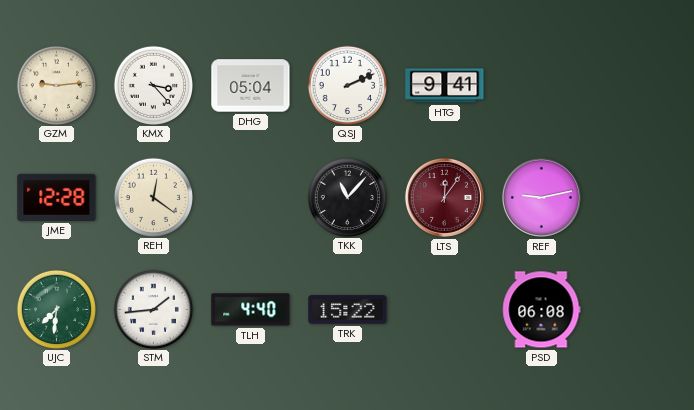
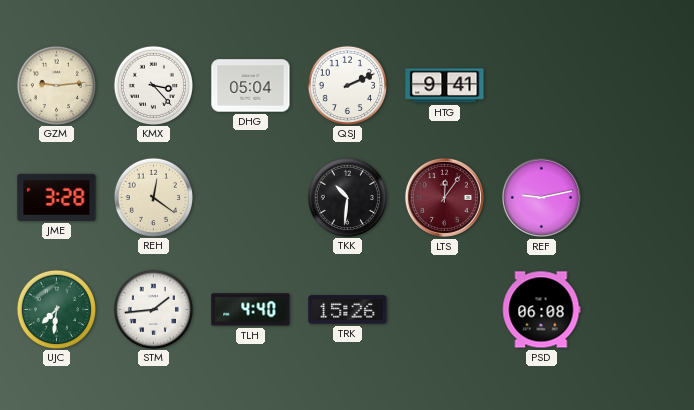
JME: 12:28 -> 3:28
TKK: 11:07 -> 10:31
TRK: 15:22 -> 15:26
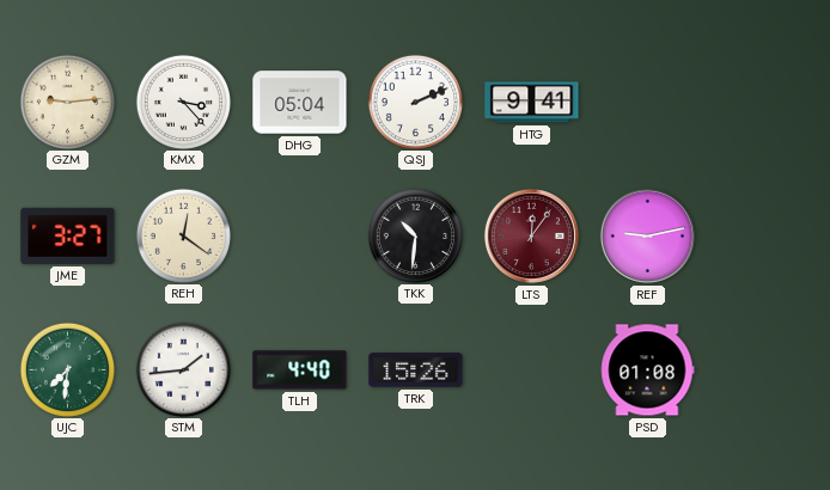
JME: 3:28 -> 3:27
PSD: 06:08 -> 01:08
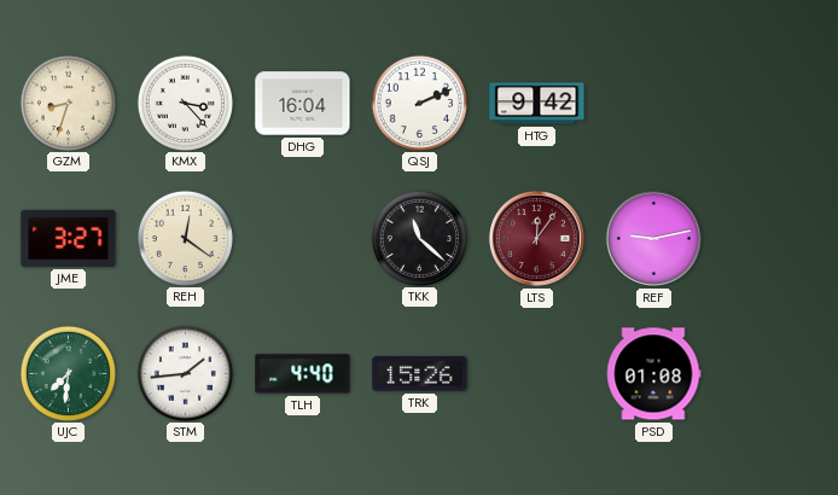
GZM: 9:14 -> 8:33
DHG: 05:04 -> 16:04
HTG: 9:41 -> 9:42
TKK: 10:31 -> 11:22
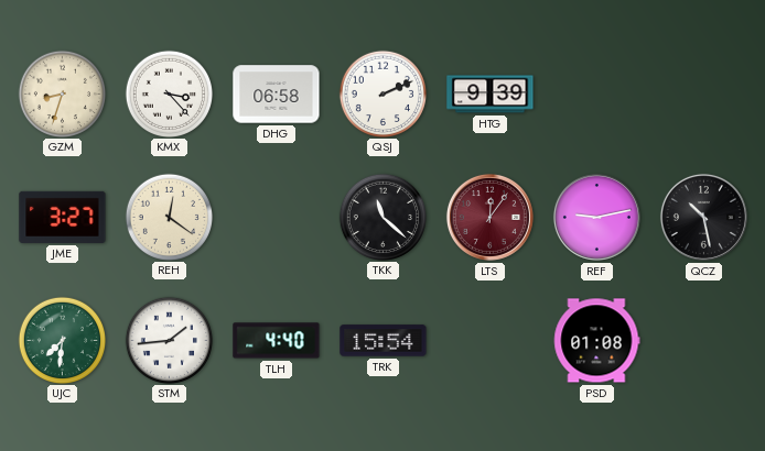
DHG: 16:04 -> 06:58
HTG: 9:42 -> 9:39
QCZ: none -> 10:28
TRK: 15:26 -> 15:54
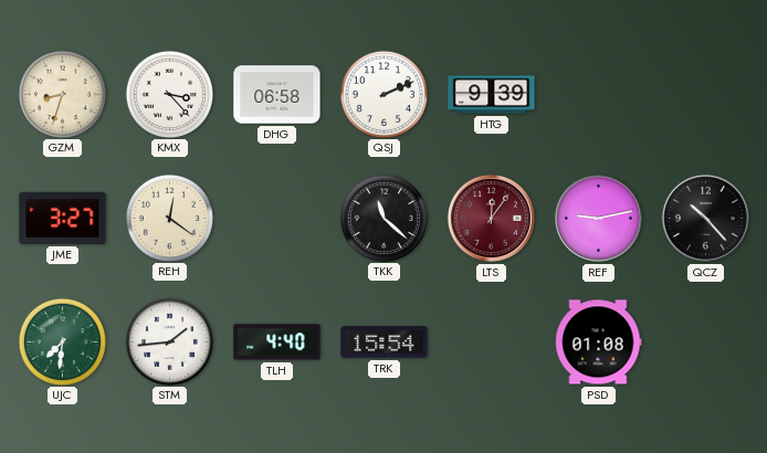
QCZ: 10:28 -> 10:23
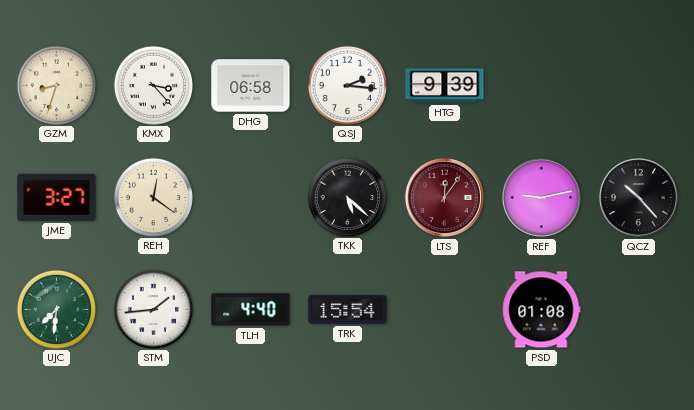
QSJ: 2:11 -> 2:16
TKK: 11:22 -> 5:22
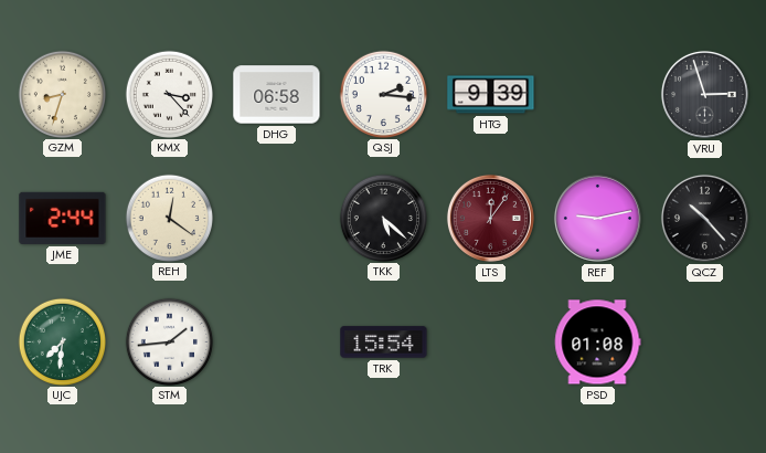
VRU: none -> 2:57
JME: 3:27 -> 2:44
TLH: 4:40 -> none
